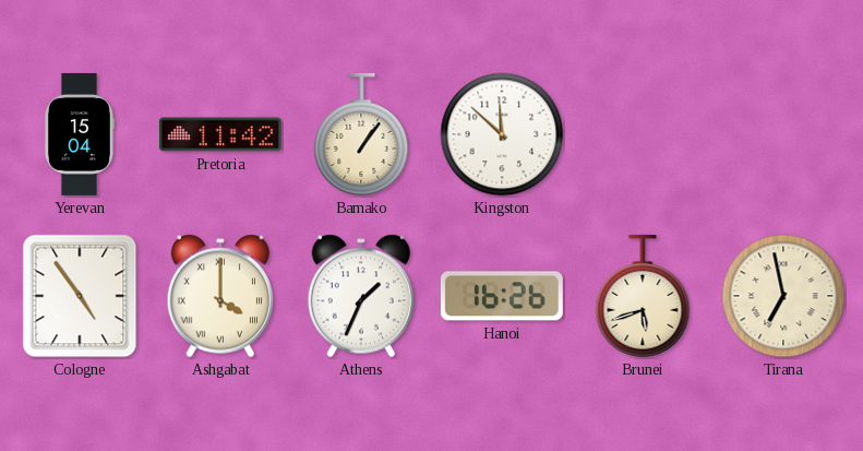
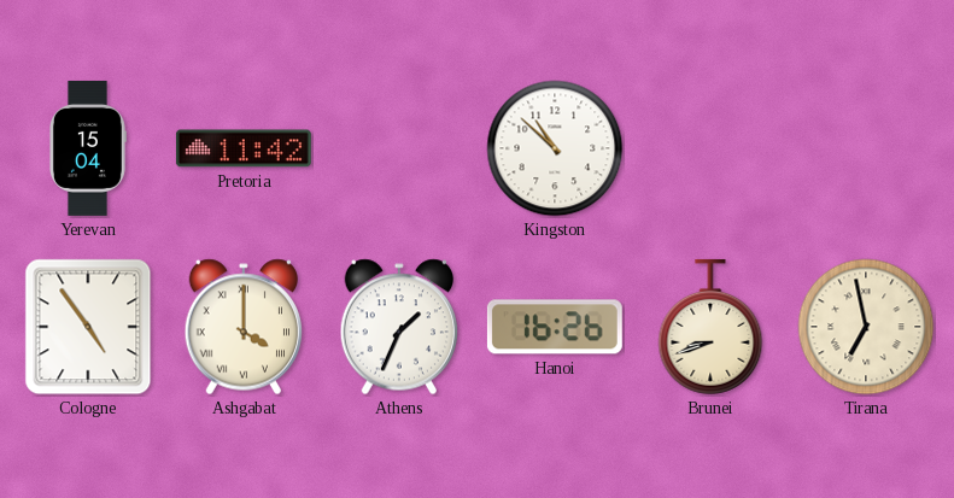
Bamako: 1:06 -> none
Kingston: 11:52 -> 10:52
Brunei: 5:42 -> 8:42
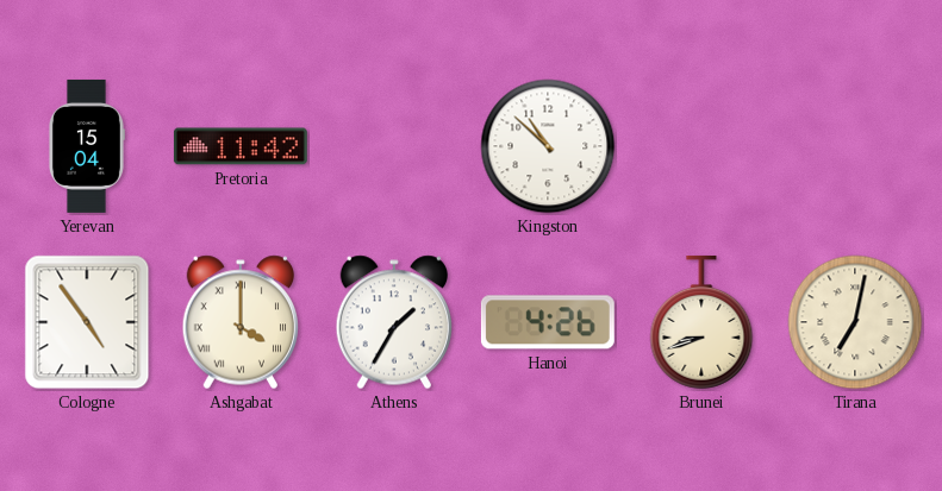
Athens: 1:34 -> 1:35
Hanoi: 16:26 -> 4:26
Tirana: 6:58 -> 7:02
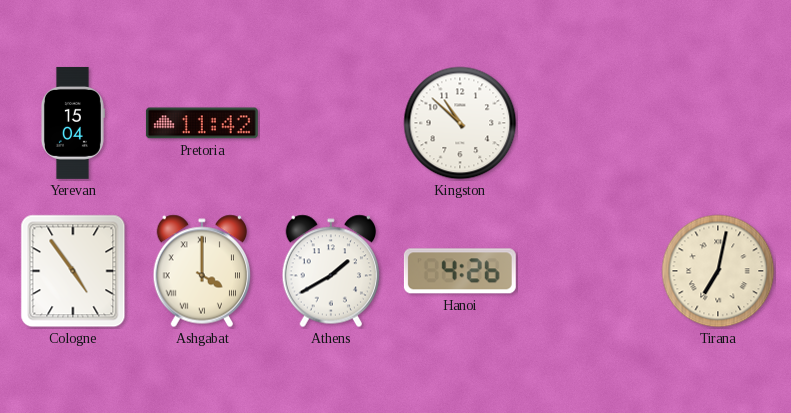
Athens: 1:35 -> 1:40
Brunei: 8:42 -> none
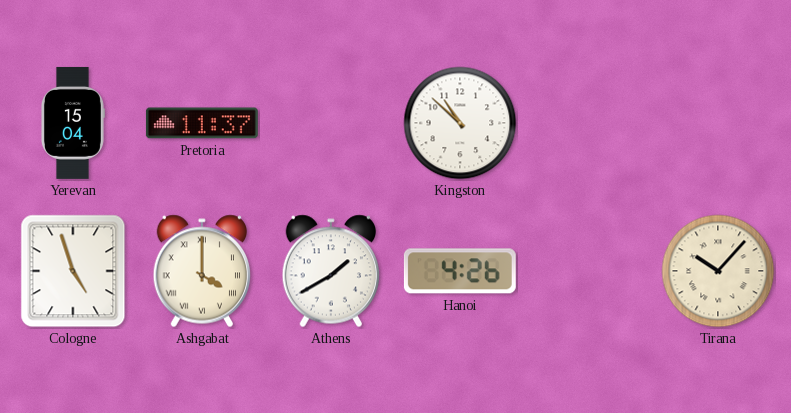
Pretoria: 11:42 -> 11:37
Cologne: 4:54 -> 4:57
Tirana: 7:02 -> 10:07
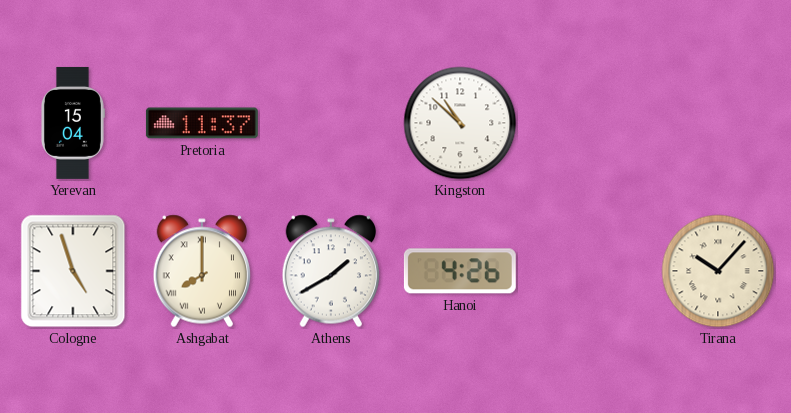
Ashgabat: 4:00 -> 8:00
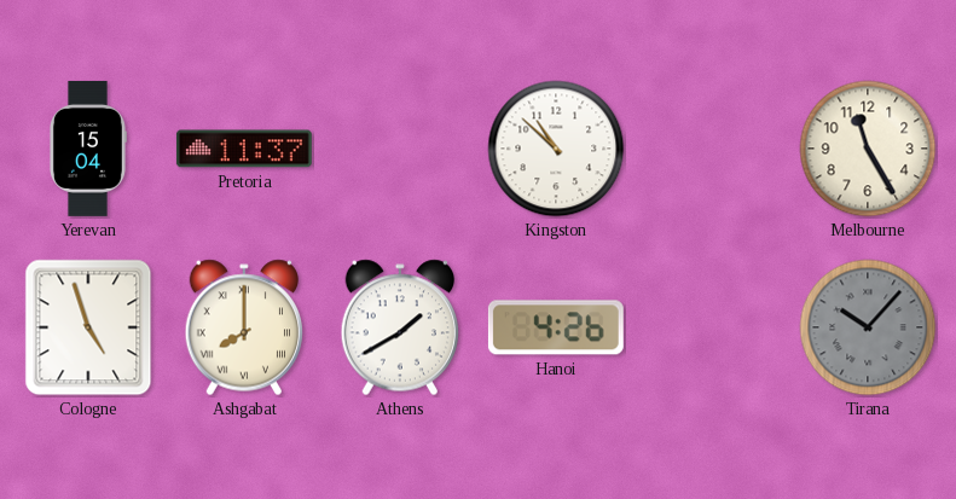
Melbourne: none -> 11:25
Tirana dial: cream -> grey
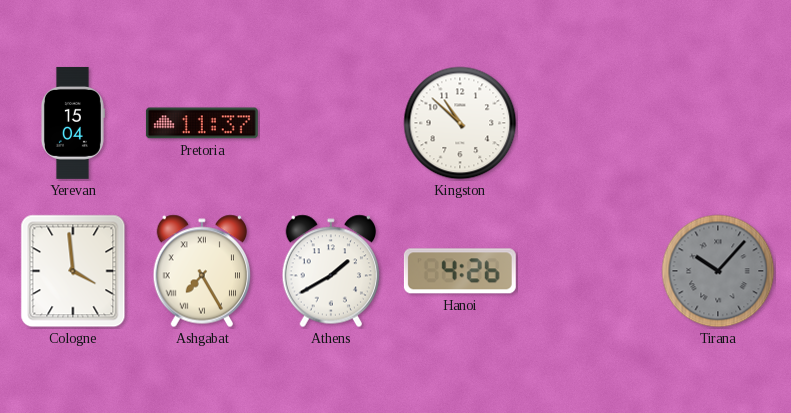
Melbourne: 11:25 -> none
Cologne: 4:57 -> 3:59
Ashgabat: 8:00 -> 7:25
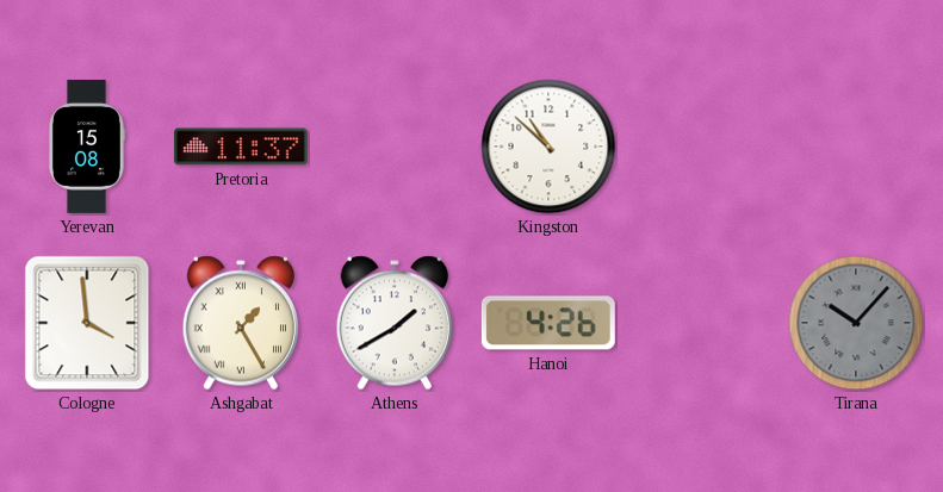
Yerevan: 15:04 -> 15:08
Ashgabat: 7:25 -> 1:25
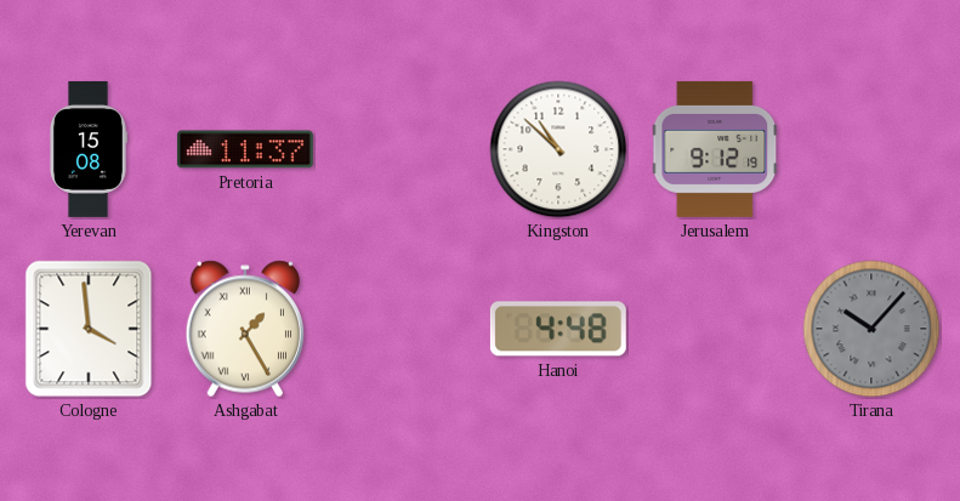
Jerusalem: none -> 9:12
Athens: 1:40 -> none
Hanoi: 4:26 -> 4:48
